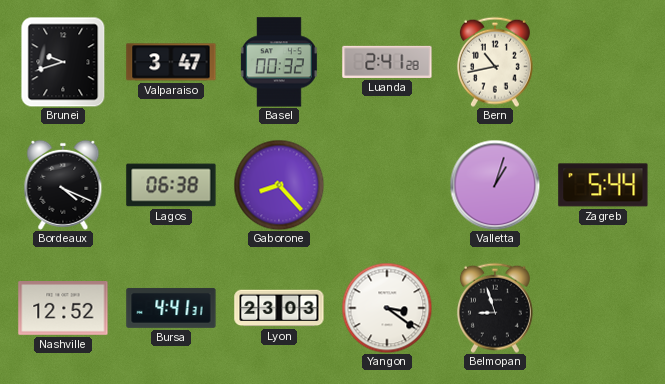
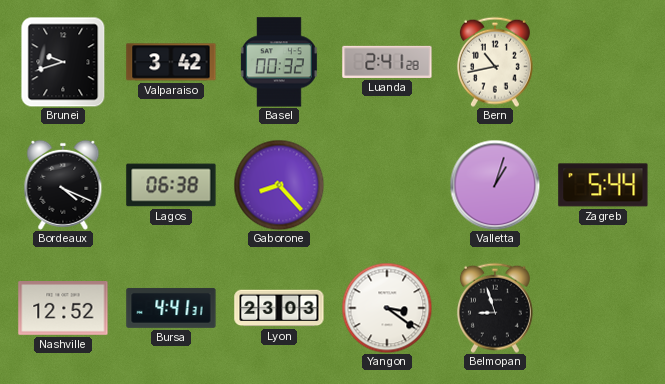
Valparaiso: 3:47 -> 3:42
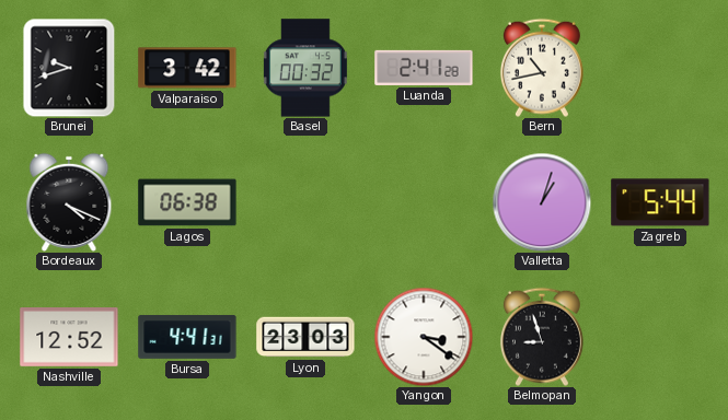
Gaborone: 8:23 -> none
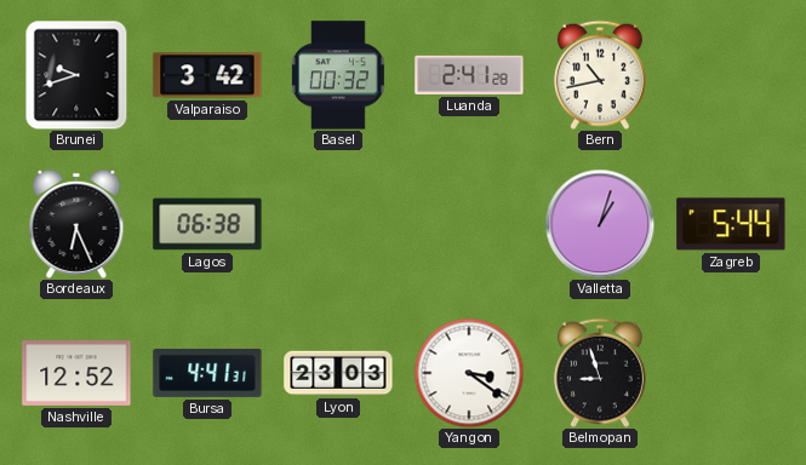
Bordeaux: 4:19 -> 6:26
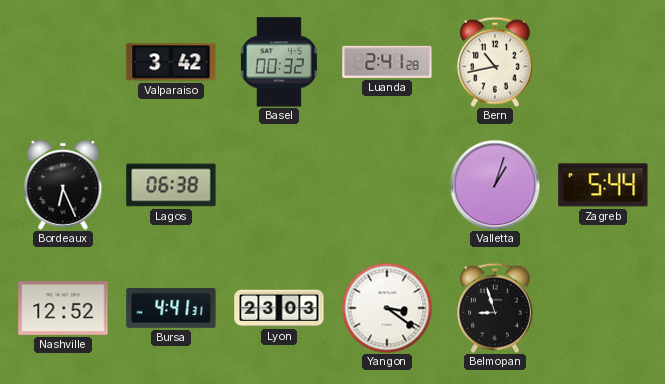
Brunei: 9:42 -> none
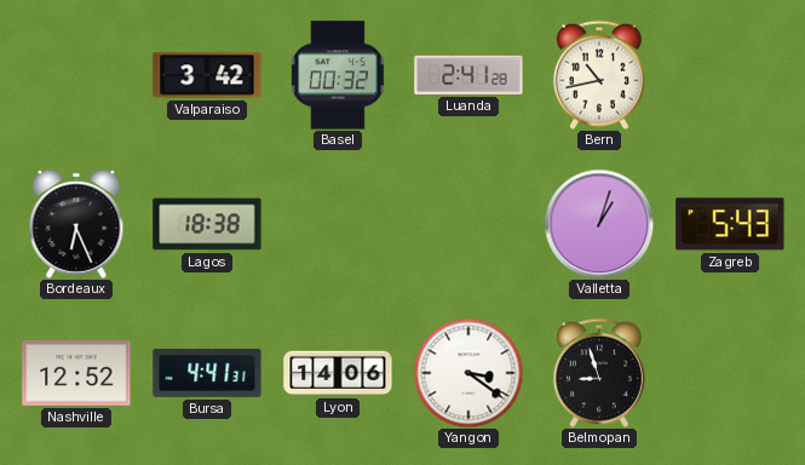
Lagos: 06:38 -> 18:38
Zagreb: 5:44 -> 5:43
Lyon: 23:03 -> 14:06
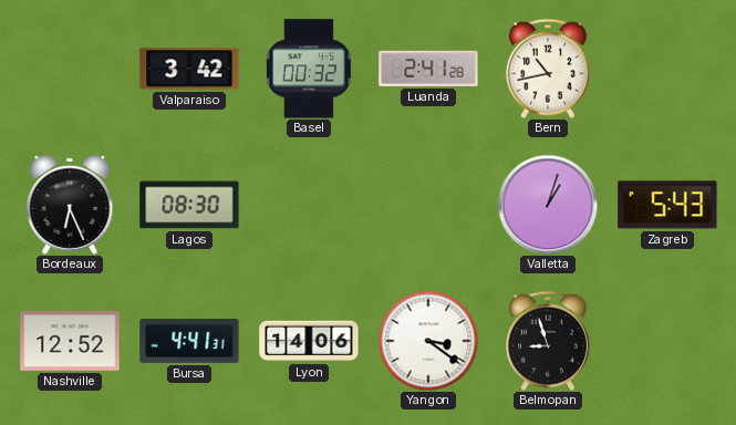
Lagos: 18:38 -> 08:30
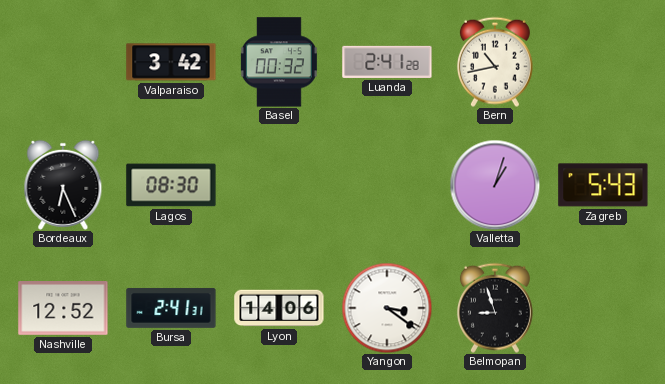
Bursa: 4:41 -> 2:41
